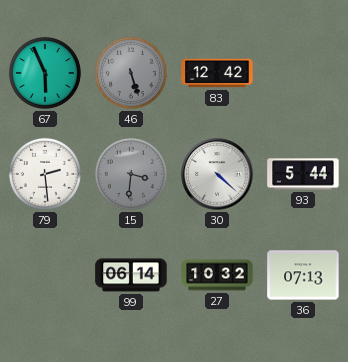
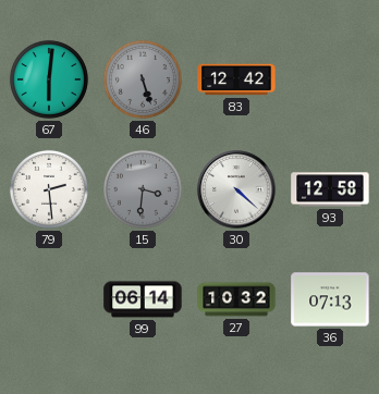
67: 5:56 -> 6:01
93: 5:44 -> 12:58
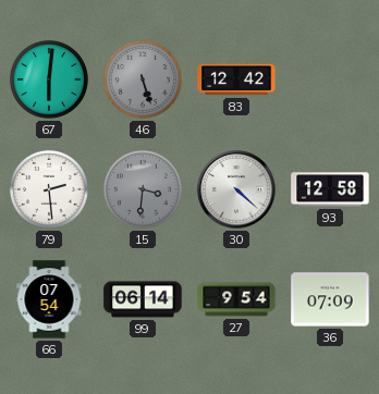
66: none -> 07:54
27: 10:32 -> 9:54
36: 07:13 -> 07:09
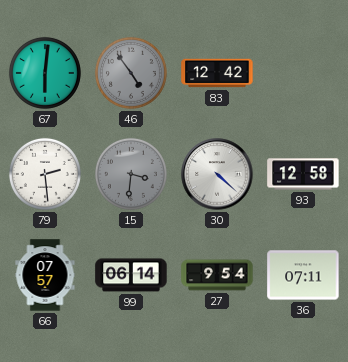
46: 5:27 -> 4:54
66: 07:54 -> 07:57
36: 07:09 -> 07:11
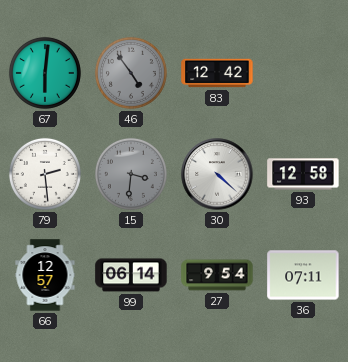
66: 07:57 -> 12:57
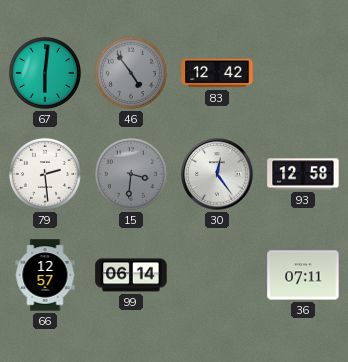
30: 4:22 -> 12:24
27: 9:54 -> none
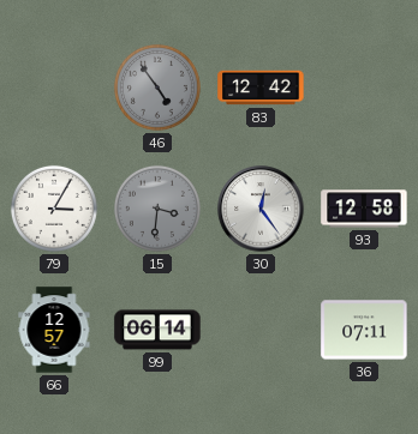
67: 6:01 -> none
79: 2:29 -> 3:05
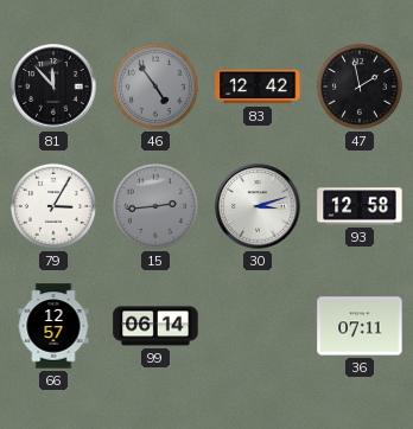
81: none -> 11:53
47: none -> 1:58
15: 3:31 -> 2:44
30: 12:24 -> 3:12
